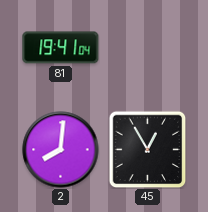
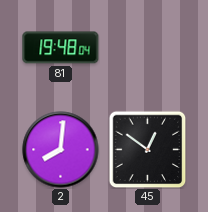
81: 19:41 -> 19:48
45: 12:55 -> 12:51
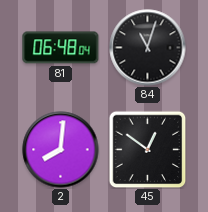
81: 19:48 -> 06:48
84: none -> 11:03
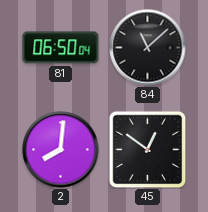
81: 06:48 -> 06:50
84: 11:03 -> 11:08
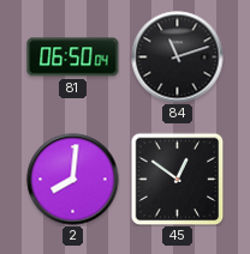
84: 11:08 -> 11:12
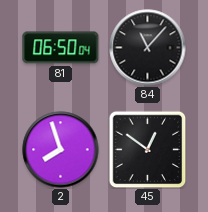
84: 11:12 -> 11:07
2: 8:01 -> 7:57
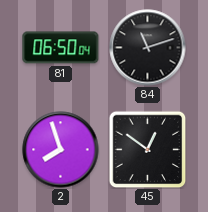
84: 11:07 -> 11:12
